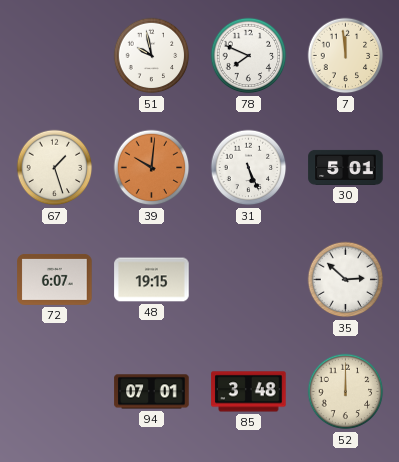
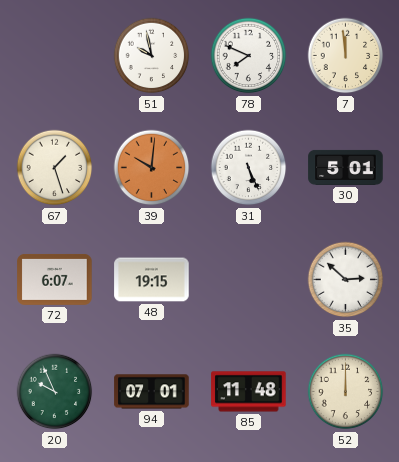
20: none -> 9:56
85: 3:48 -> 11:48
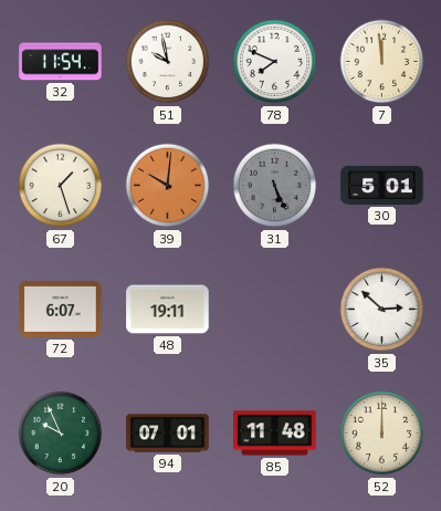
32: none -> 11:54
31 dial: white -> grey
48: 19:15 -> 19:11
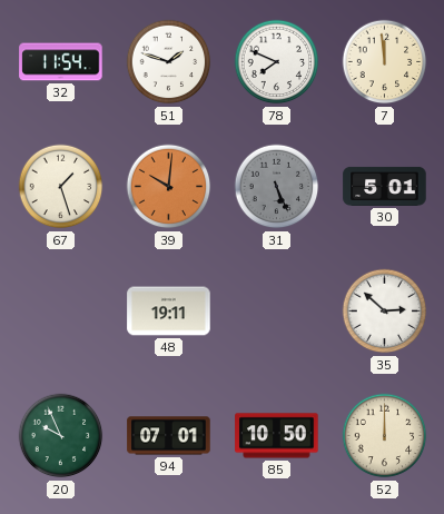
51: 9:58 -> 1:48
72: 6:07 -> none
85: 11:48 -> 10:50
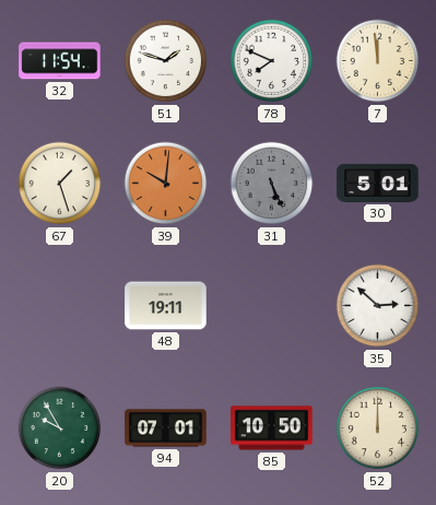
20: 9:56 -> 9:55
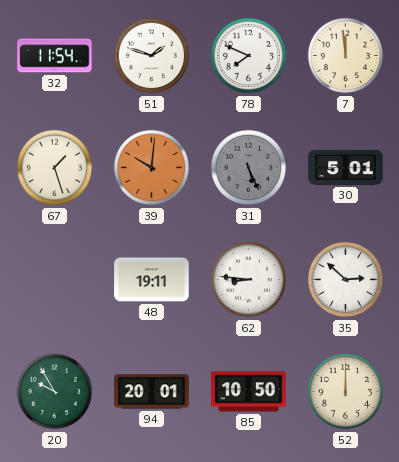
62: none -> 8:46
94: 07:01 -> 20:01
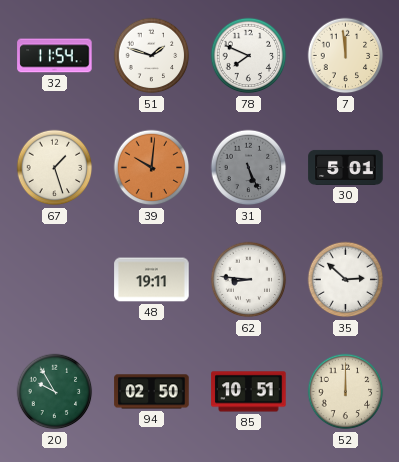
94: 20:01 -> 02:50
85: 10:50 -> 10:51
